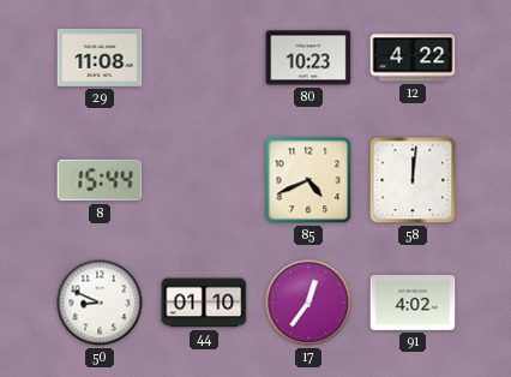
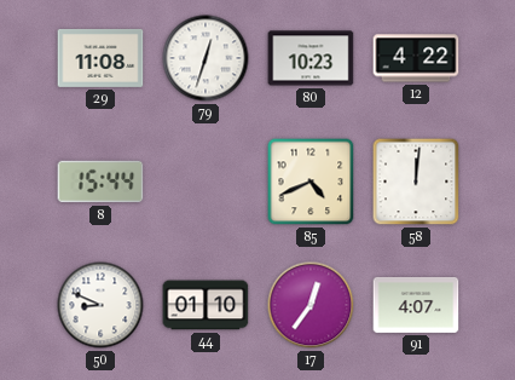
79: none -> 12:33
91: 4:02 -> 4:07
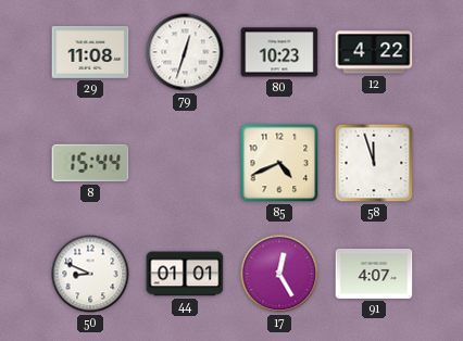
58: 12:01 -> 11:57
44: 01:10 -> 01:01
17: 12:36 -> 12:25
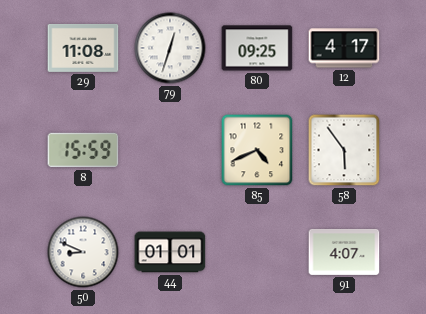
80: 10:23 -> 09:25
12: 4:22 -> 4:17
8: 15:44 -> 15:59
58: 11:57 -> 5:54
17: 12:25 -> none
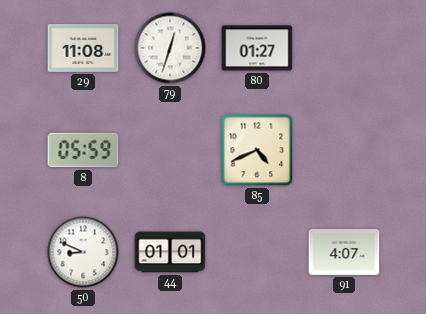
80: 09:25 -> 01:27
12: 4:17 -> none
8: 15:59 -> 05:59
58: 5:54 -> none
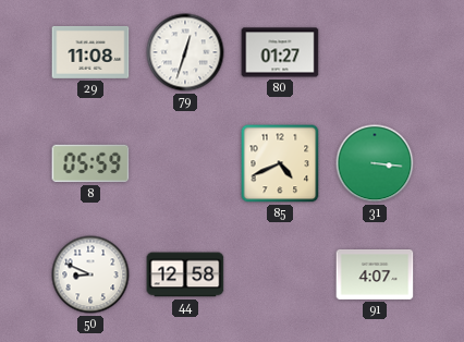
31: none -> 3:16
44: 01:01 -> 12:58
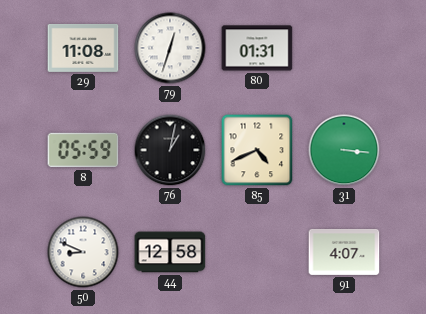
80: 01:27 -> 01:31
76: none -> 1:02
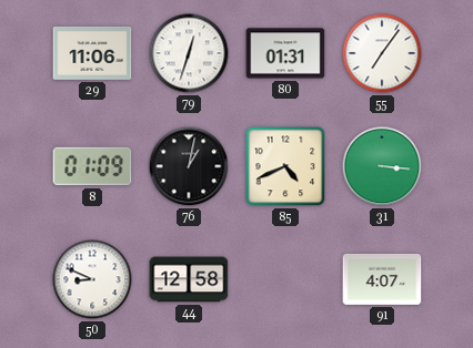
29: 11:08 -> 11:06
55: none -> 7:06
8: 05:59 -> 01:09
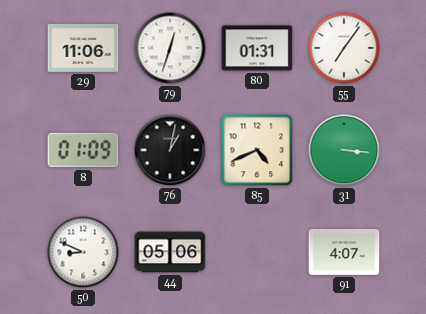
44: 12:58 -> 05:06
